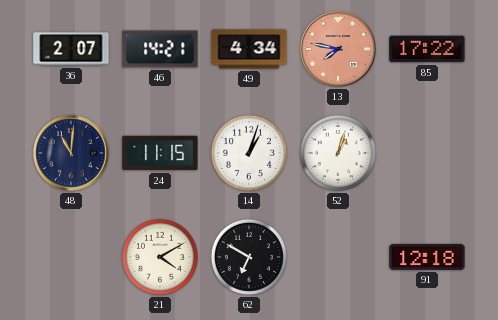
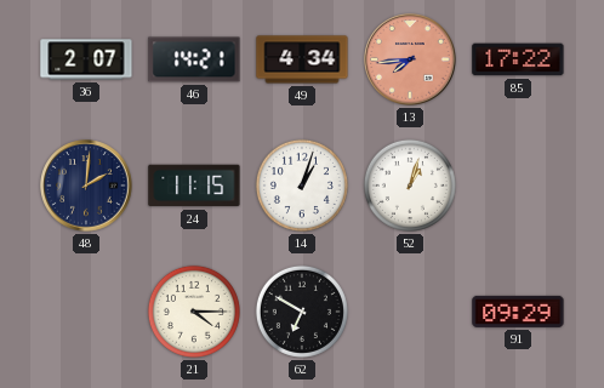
13: 7:47 -> 7:44
48: 11:01 -> 2:01
21: 4:10 -> 4:15
91: 12:18 -> 09:29
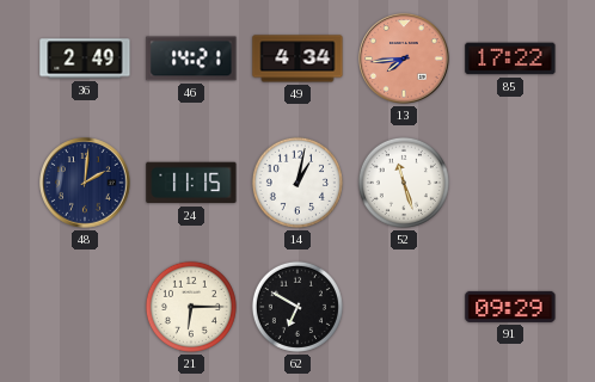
36: 2:07 -> 2:49
14: 1:03 -> 1:02
52: 1:03 -> 11:27
21: 4:15 -> 6:15
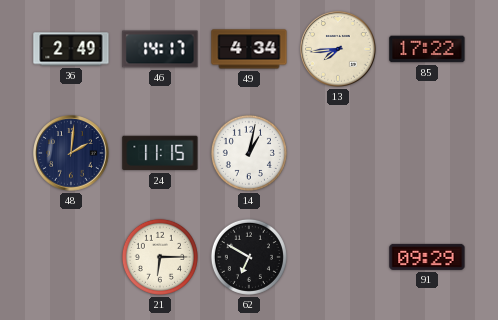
46: 14:21 -> 14:17
13 dial: salmon -> cream
52: 11:27 -> none
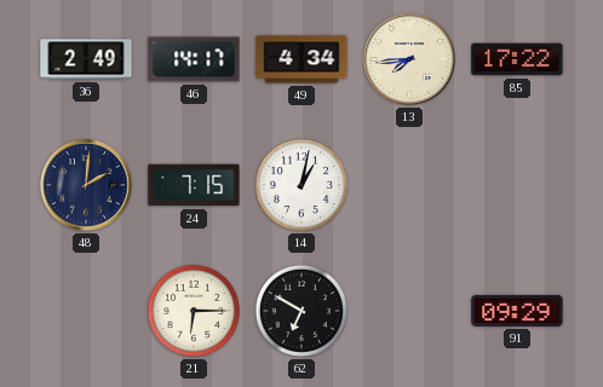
24: 11:15 -> 7:15
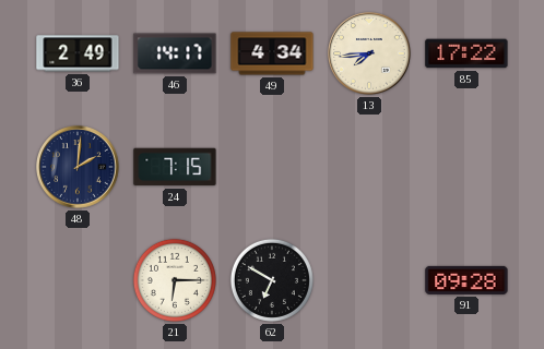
14: 1:02 -> none
91: 09:29 -> 09:28
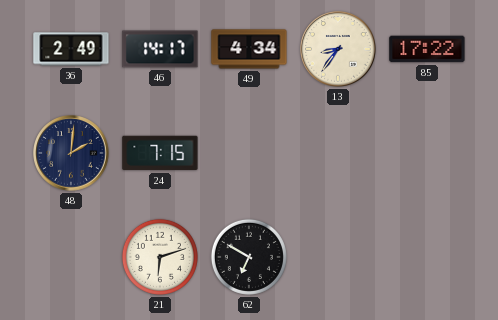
13: 7:44 -> 8:36
21: 6:15 -> 6:12
91: 09:28 -> none
